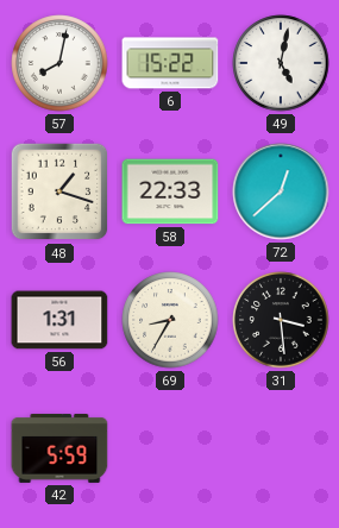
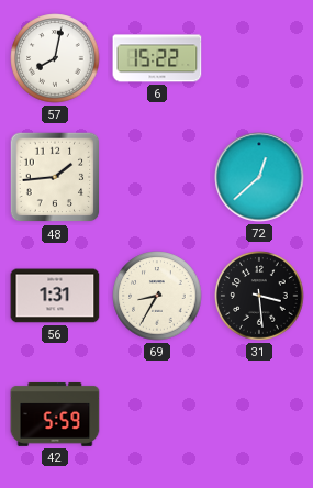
49: 5:02 -> none
48: 1:18 -> 1:44
58: 22:33 -> none
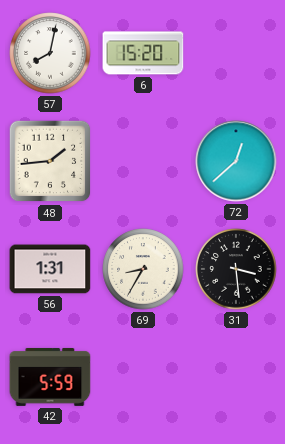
6: 15:22 -> 15:20
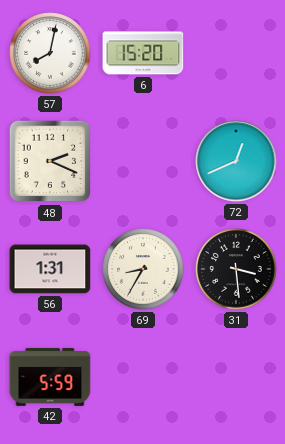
48: 1:44 -> 2:19
72: 12:38 -> 12:41
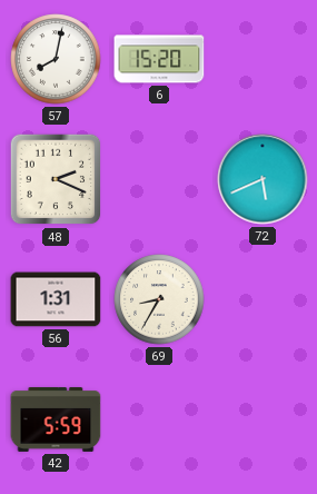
72: 12:41 -> 5:41
31: 3:29 -> none
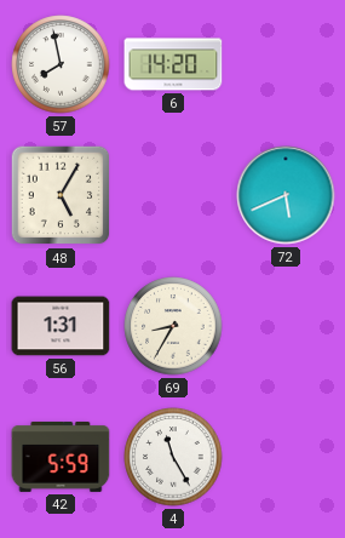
57: 8:02 -> 7:58
6: 15:20 -> 14:20
48: 2:19 -> 5:05
4: none -> 11:25
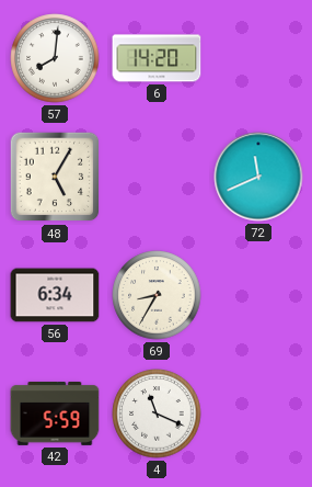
57: 7:58 -> 8:01
72: 5:41 -> 11:41
56: 1:31 -> 6:34
4: 11:25 -> 11:19
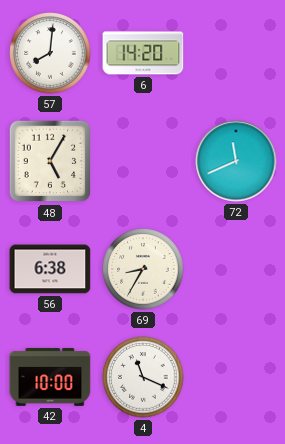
56: 6:34 -> 6:38
42: 5:59 -> 10:00
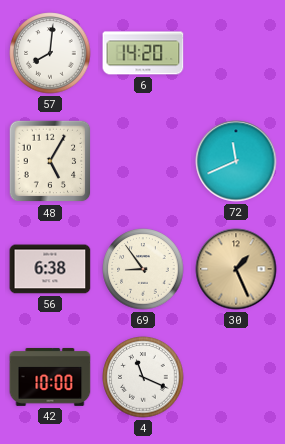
69: 8:35 -> 8:54
30: none -> 1:26
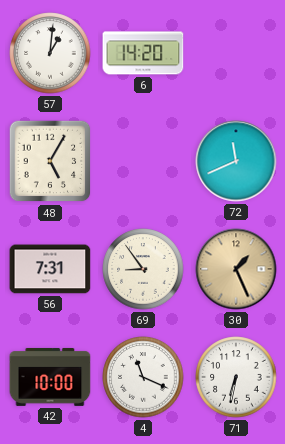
57: 8:01 -> 1:01
56: 6:38 -> 7:31
71: none -> 6:32
